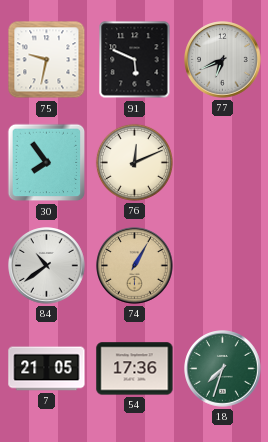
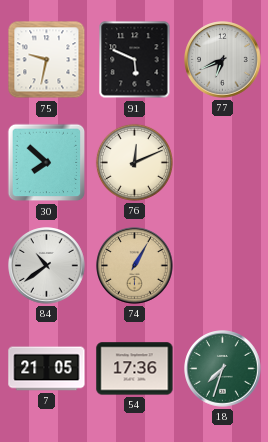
30: 7:54 -> 7:52
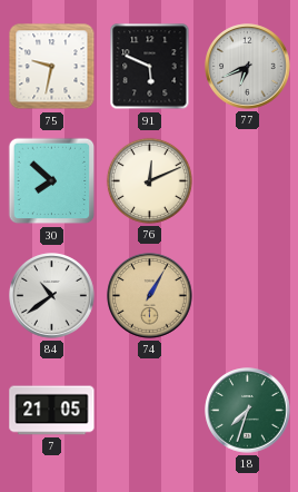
54: 17:36 -> none
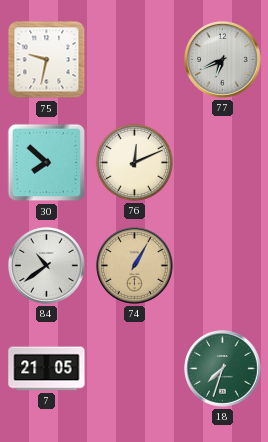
91: 5:49 -> none
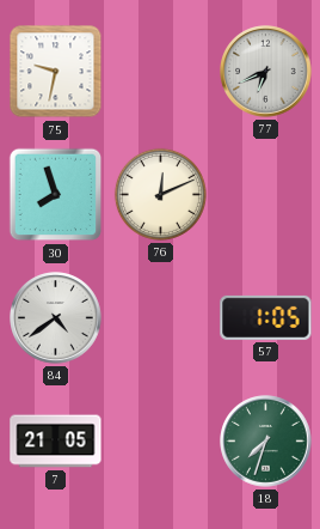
30: 7:52 -> 7:57
84: 10:39 -> 4:39
74: 1:05 -> none
57: none -> 1:05
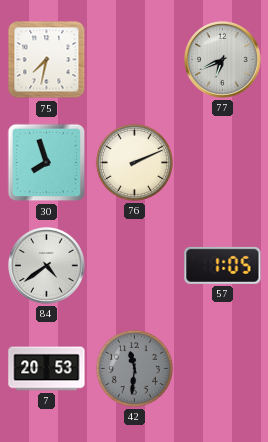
75: 9:32 -> 7:32
76: 12:11 -> 2:11
7: 21:05 -> 20:53
42: none -> 11:31
18: 7:33 -> none
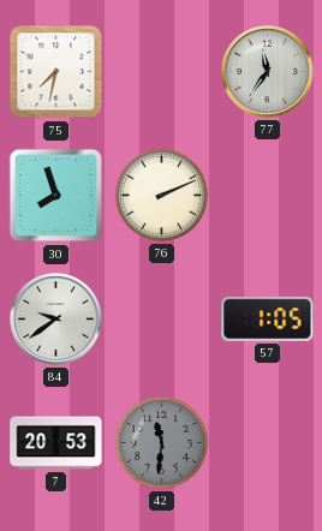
77: 6:41 -> 11:36
84: 4:39 -> 9:39
